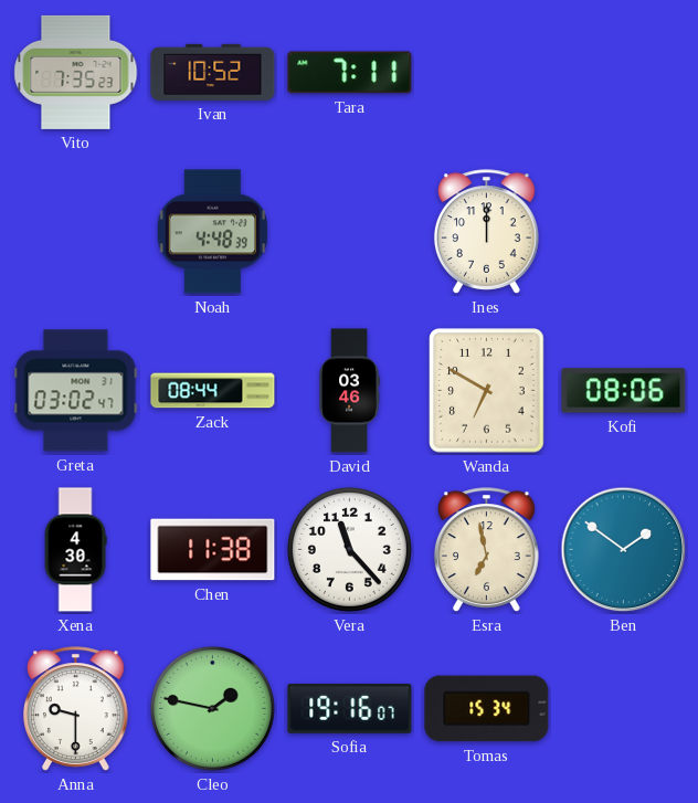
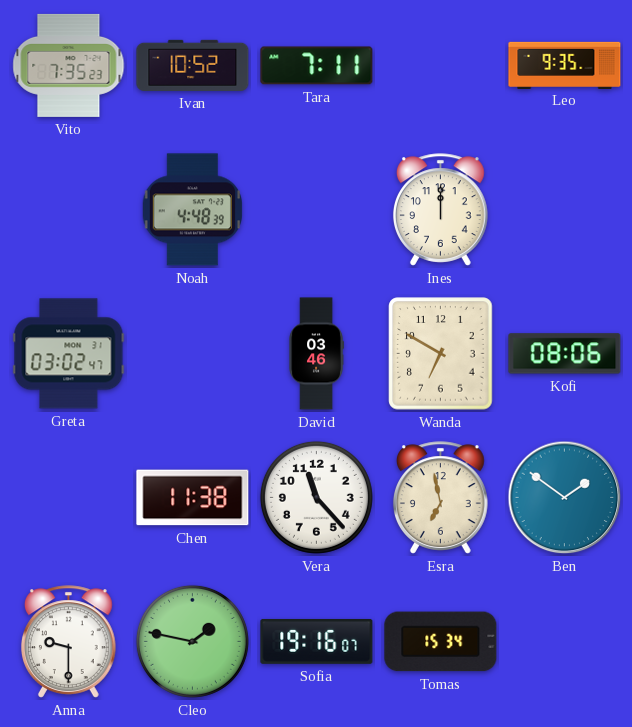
Leo: none -> 9:35
Zack: 08:44 -> none
Xena: 4:30 -> none
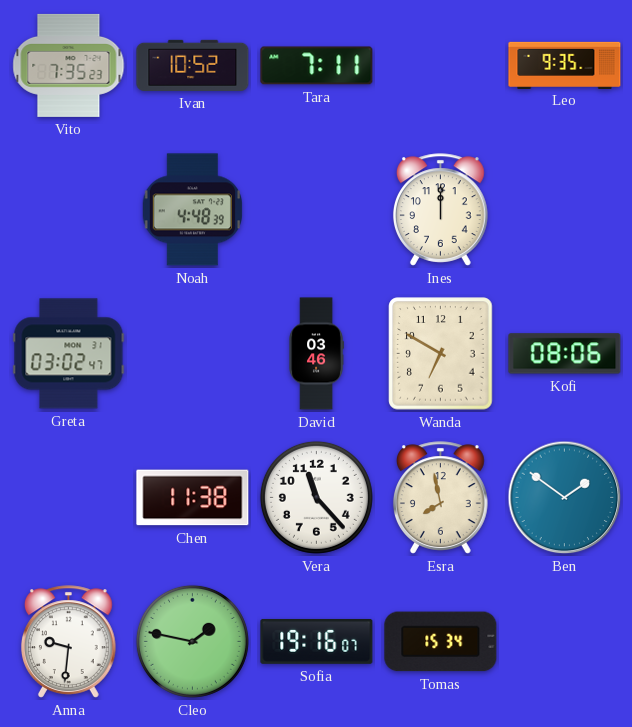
Esra: 6:58 -> 7:58
Anna: 9:30 -> 9:31
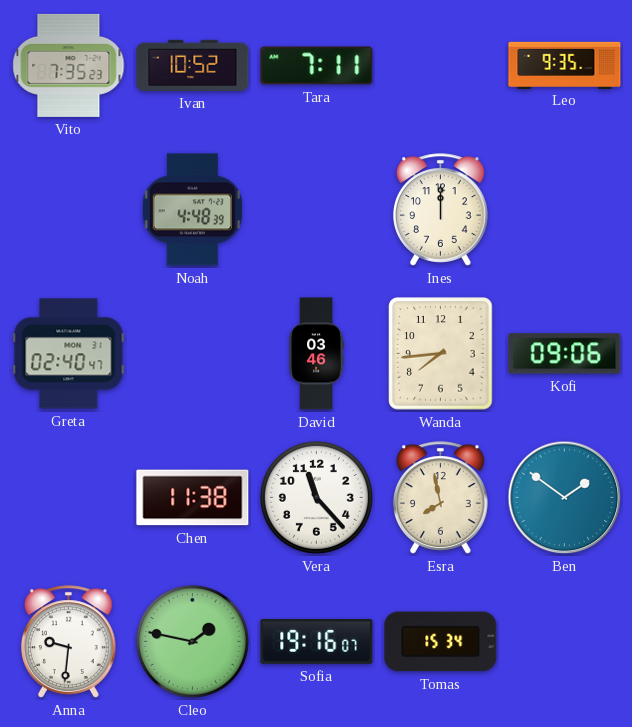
Greta: 03:02 -> 02:40
Wanda: 6:50 -> 7:44
Kofi: 08:06 -> 09:06
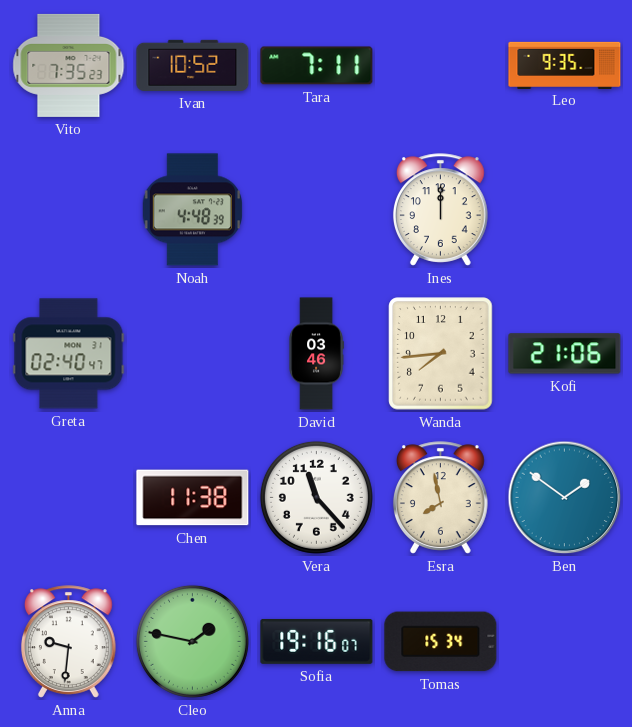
Kofi: 09:06 -> 21:06
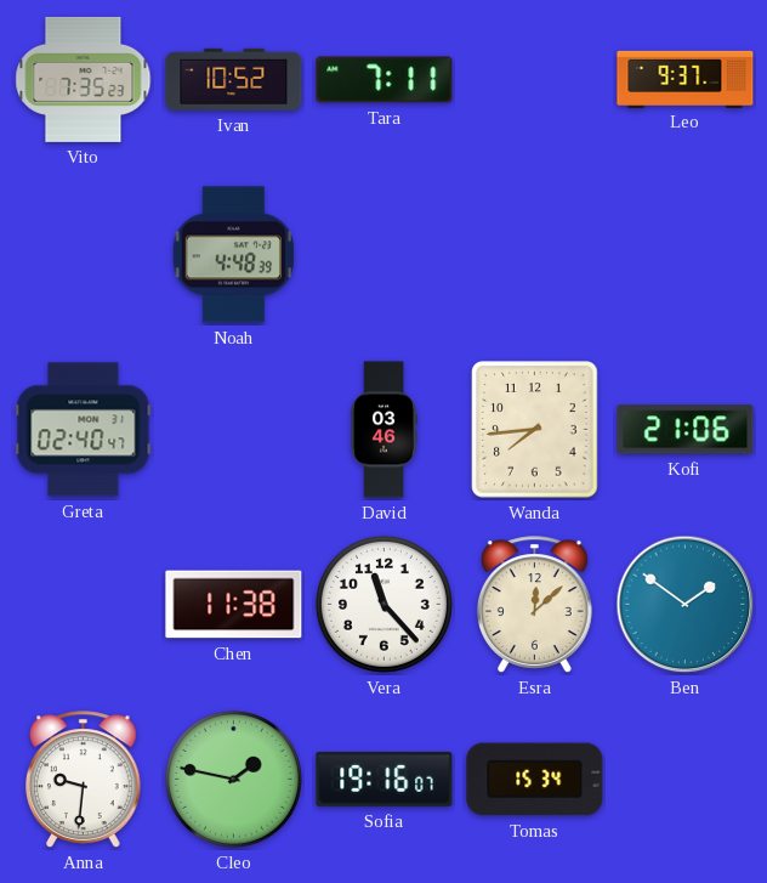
Leo: 9:35 -> 9:37
Ines: 12:00 -> none
Esra: 7:58 -> 12:08
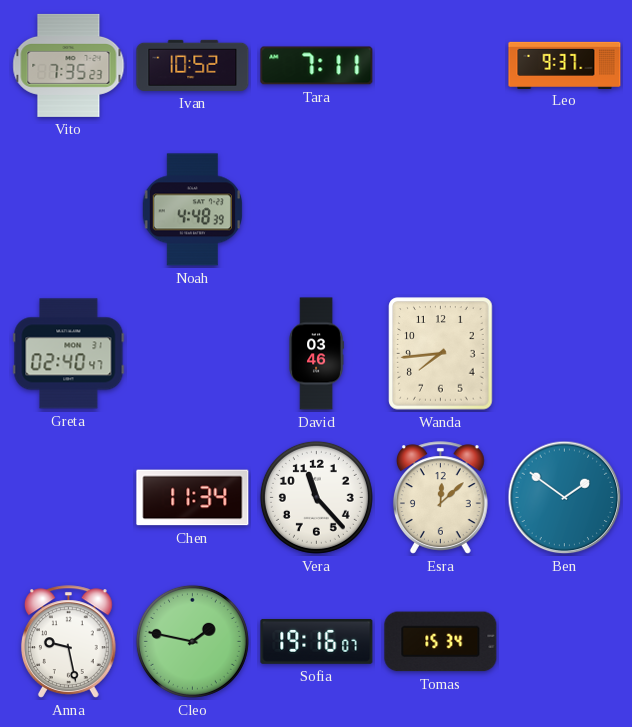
Kofi: 21:06 -> none
Chen: 11:38 -> 11:34
Anna: 9:31 -> 9:28
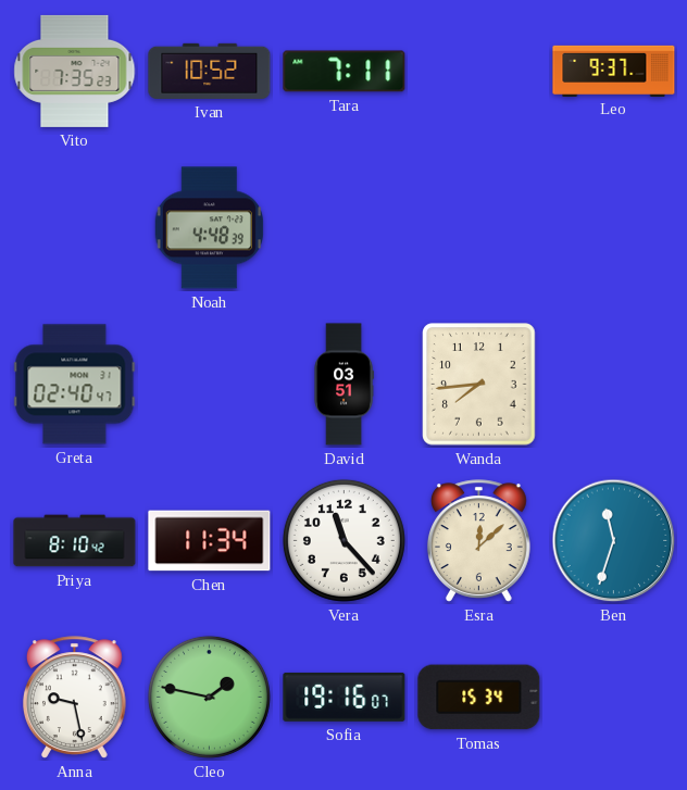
David: 03:46 -> 03:51
Priya: none -> 8:10
Ben: 1:51 -> 11:33
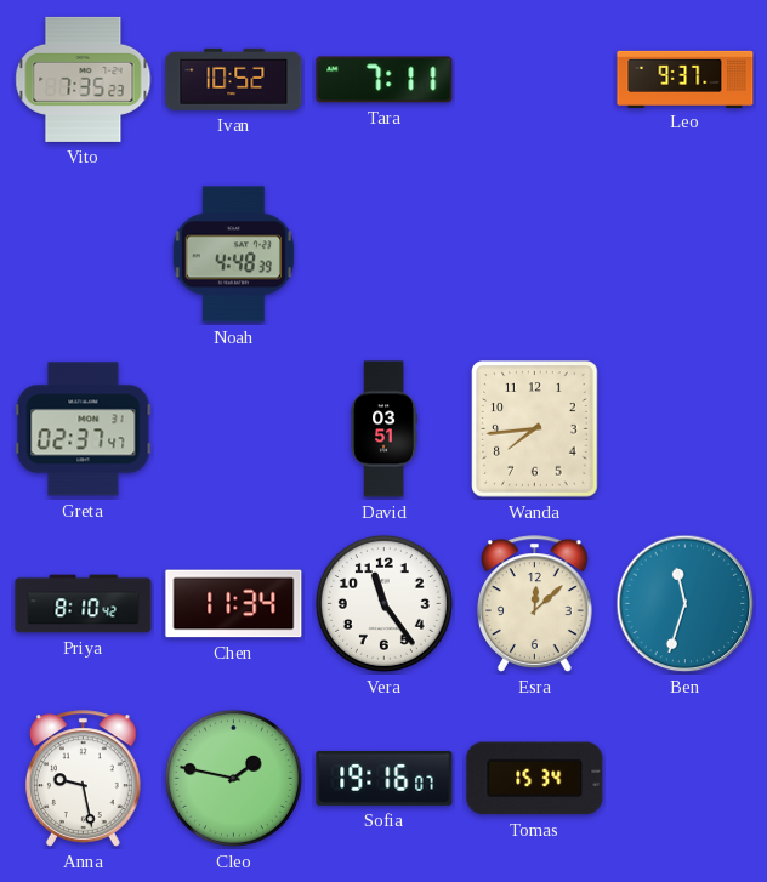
Greta: 02:40 -> 02:37
Vera: 11:23 -> 11:24
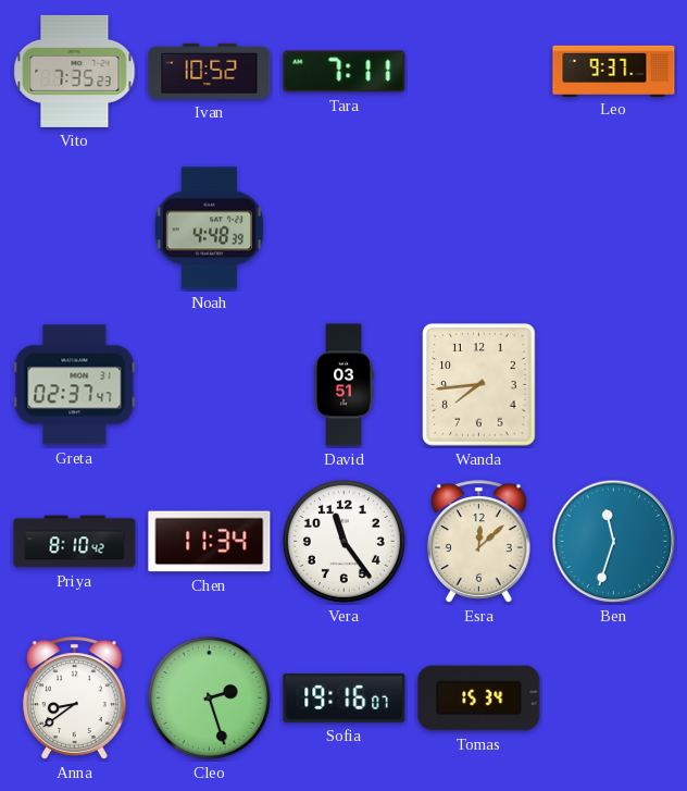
Anna: 9:28 -> 8:39
Cleo: 1:47 -> 2:27
